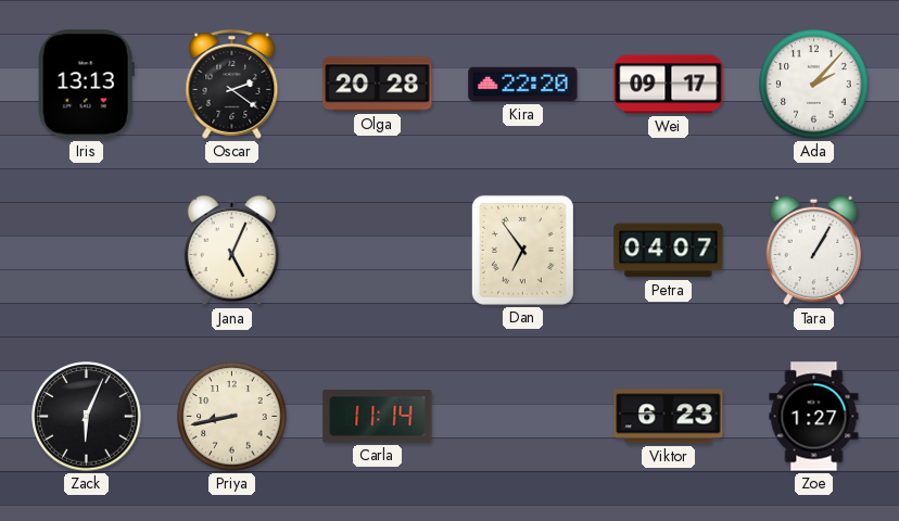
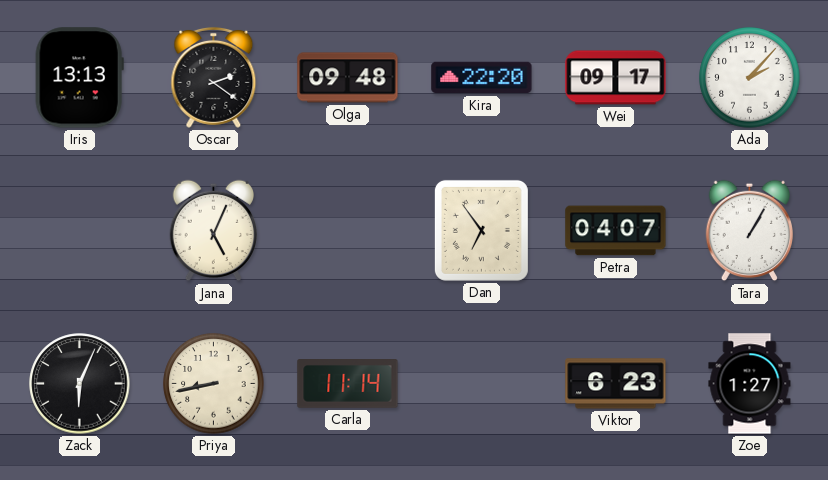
Olga: 20:28 -> 09:48
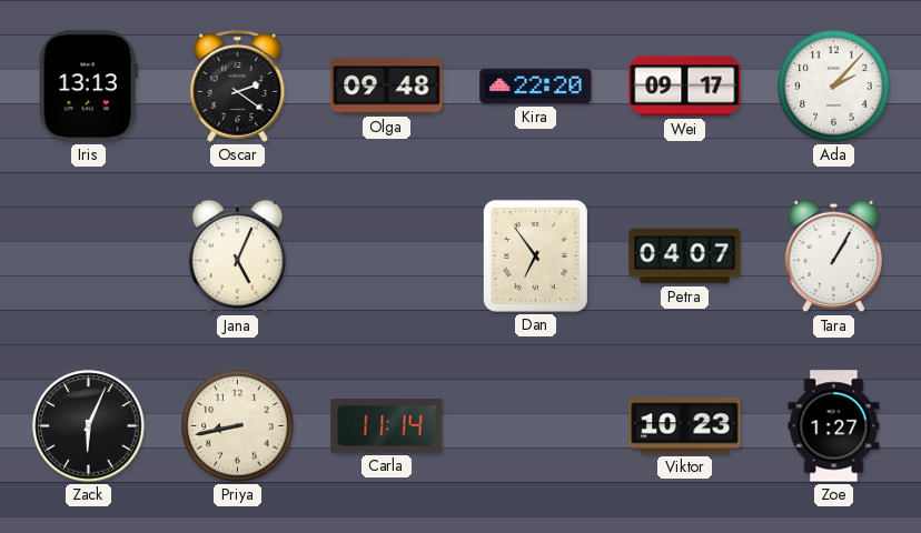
Viktor: 6:23 -> 10:23
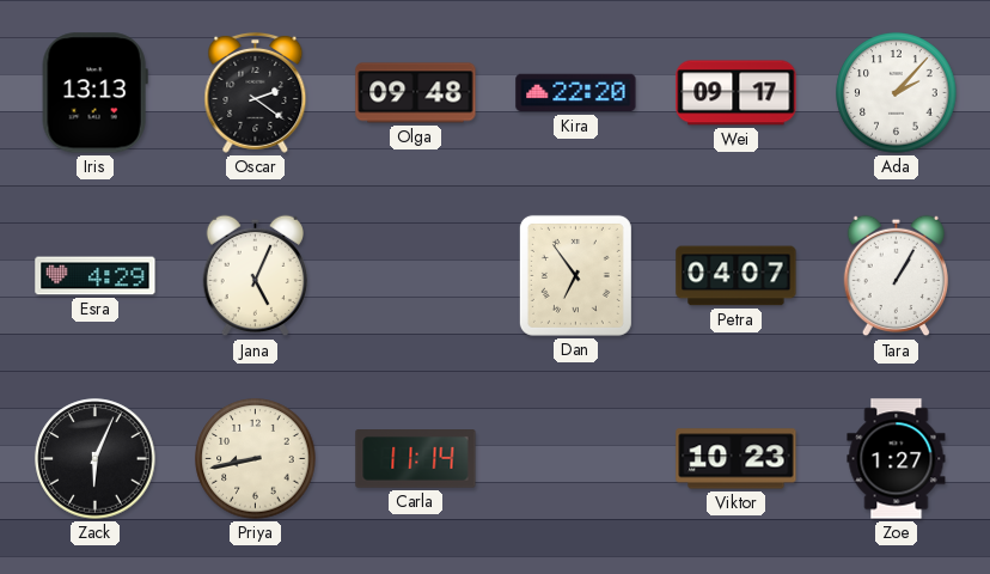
Esra: none -> 4:29
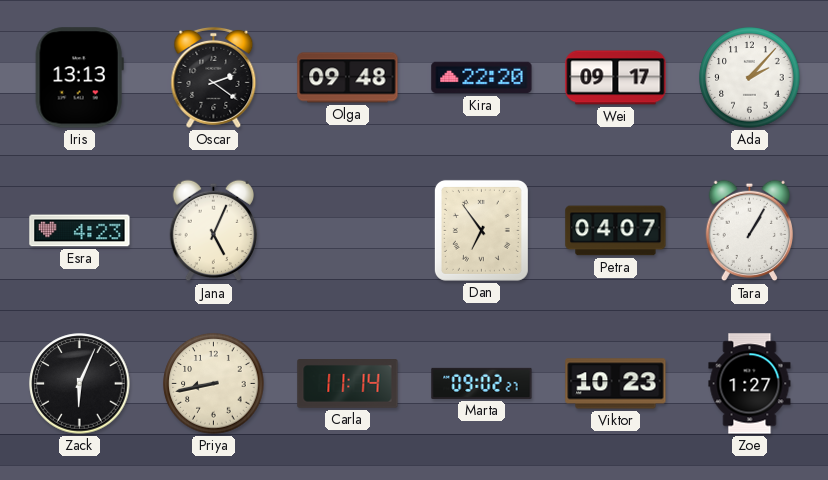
Esra: 4:29 -> 4:23
Marta: none -> 09:02
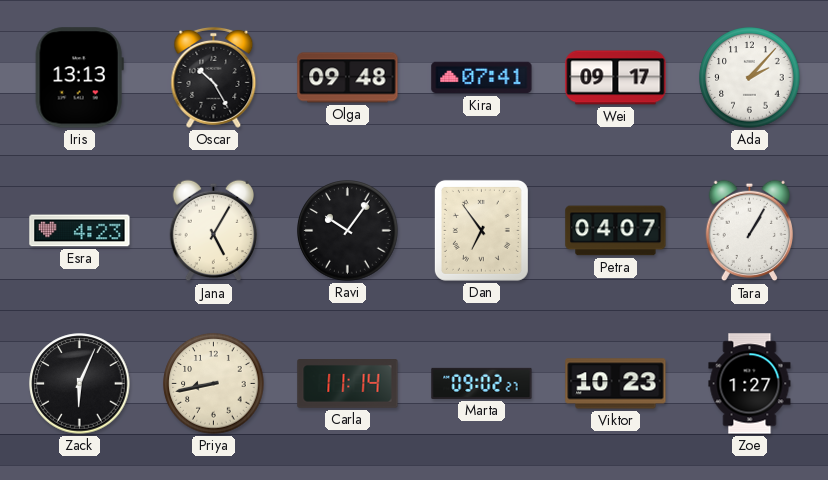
Oscar: 2:21 -> 10:25
Kira: 22:20 -> 07:41
Jana: 5:04 -> 5:05
Ravi: none -> 10:06
